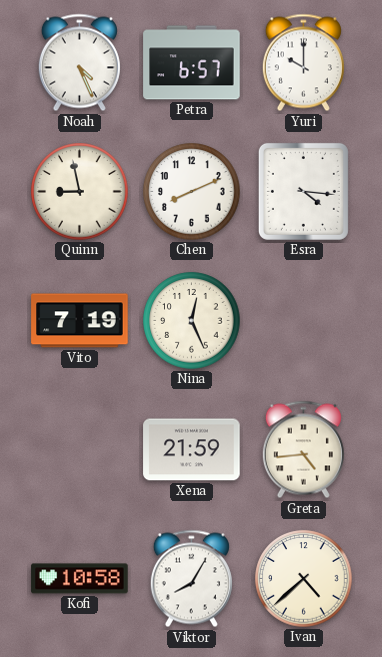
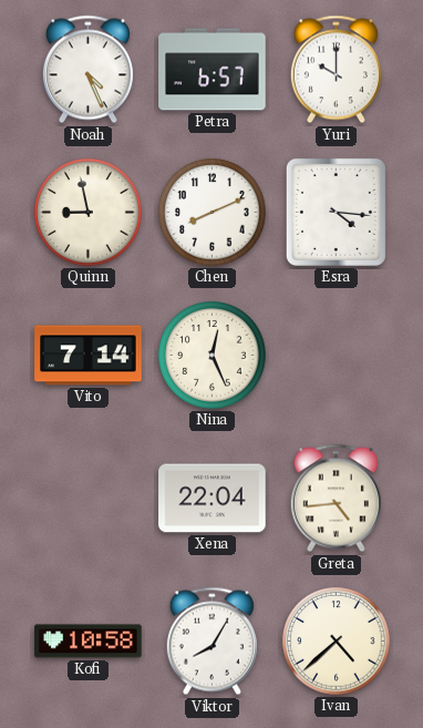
Vito: 7:19 -> 7:14
Xena: 21:59 -> 22:04
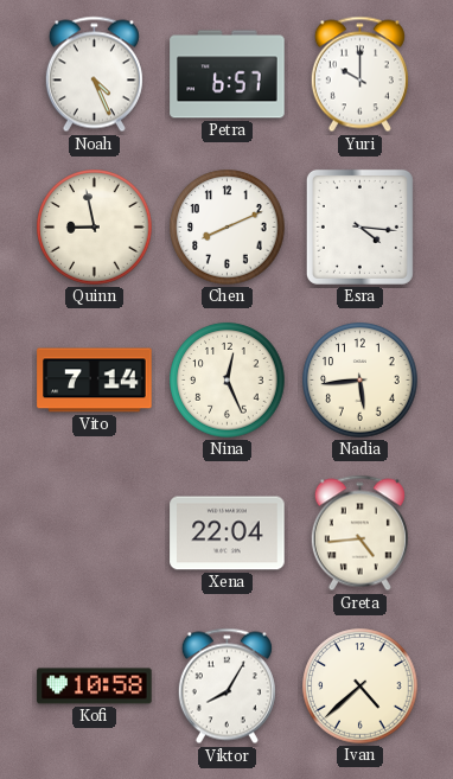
Nadia: none -> 5:44
